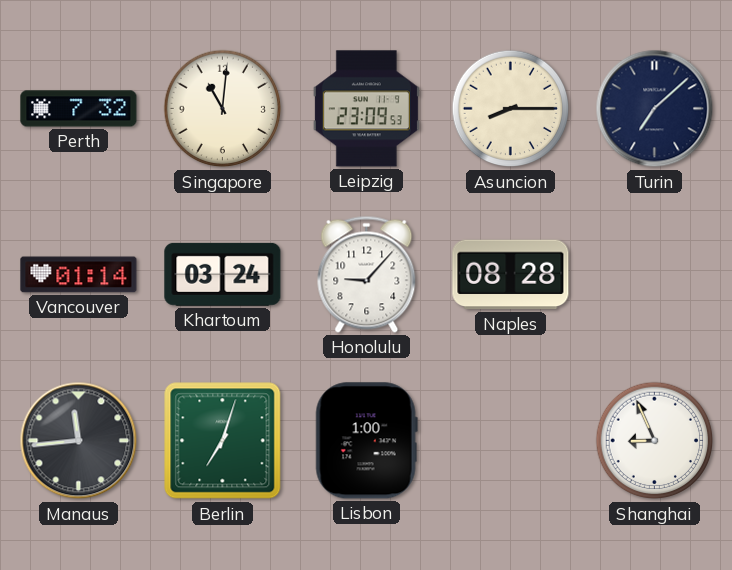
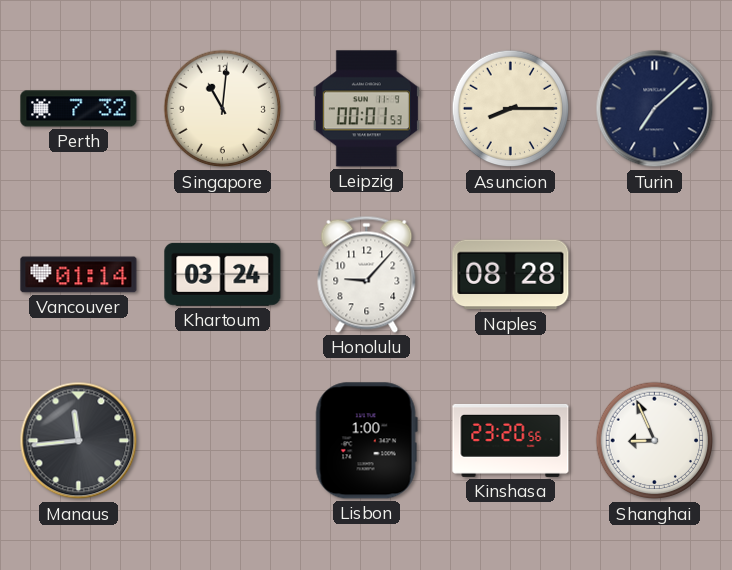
Leipzig: 23:09 -> 00:01
Berlin: 7:03 -> none
Kinshasa: none -> 23:20
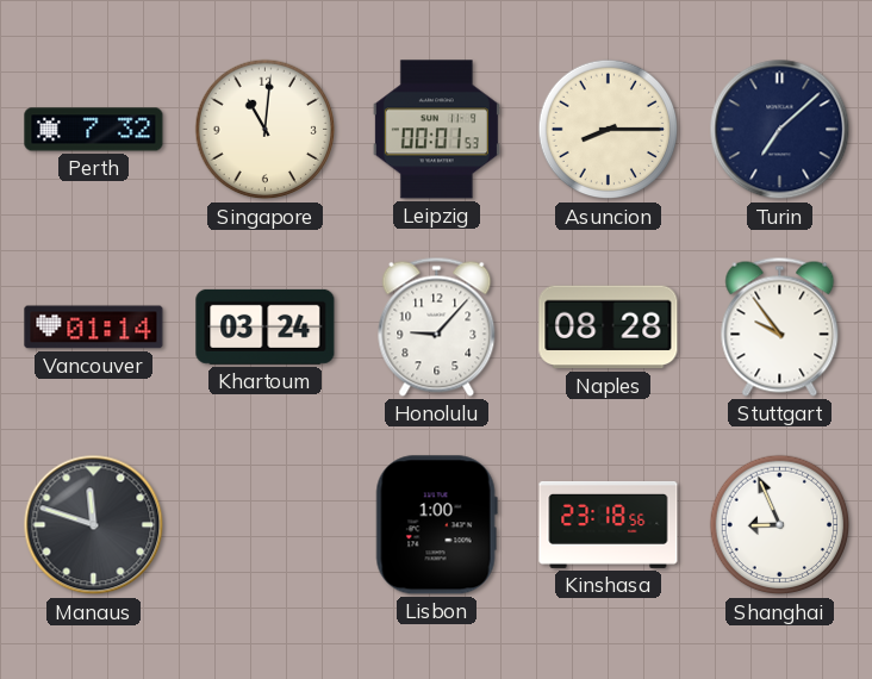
Stuttgart: none -> 9:54
Manaus: 11:44 -> 11:48
Kinshasa: 23:20 -> 23:18
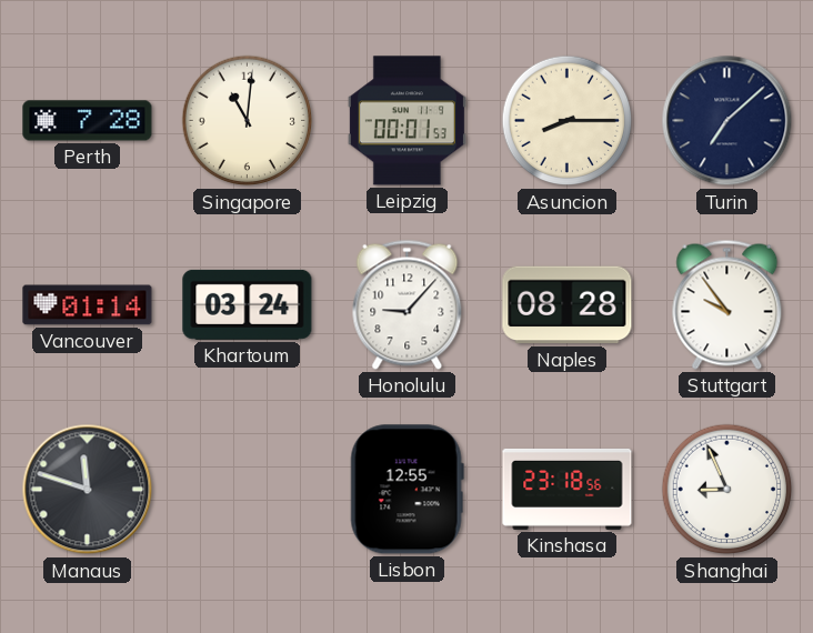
Perth: 7:32 -> 7:28
Lisbon: 1:00 -> 12:55
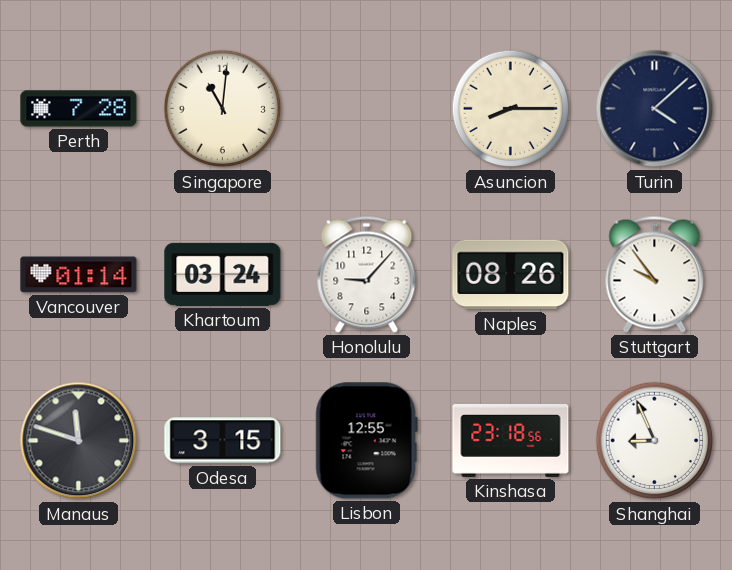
Leipzig: 00:01 -> none
Turin: 7:08 -> 4:08
Naples: 08:28 -> 08:26
Odesa: none -> 3:15
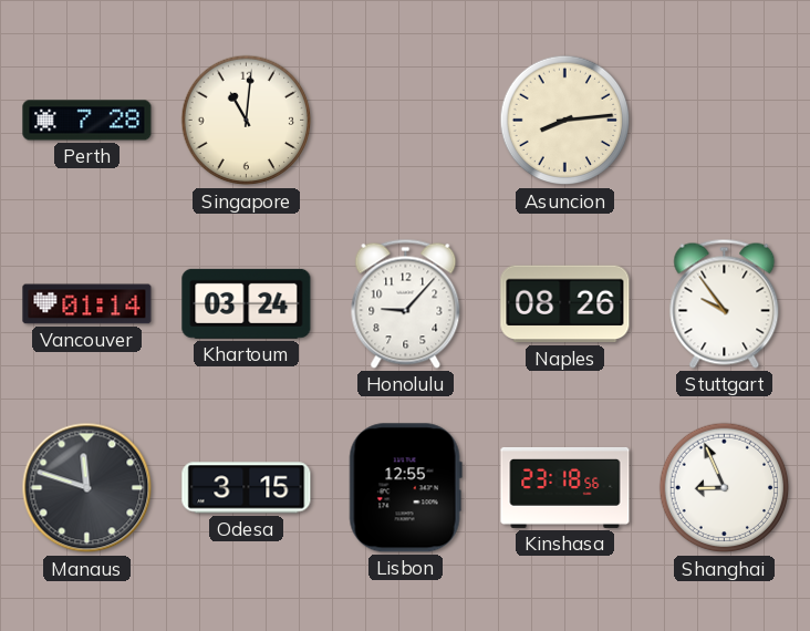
Asuncion: 8:15 -> 8:14
Turin: 4:08 -> none
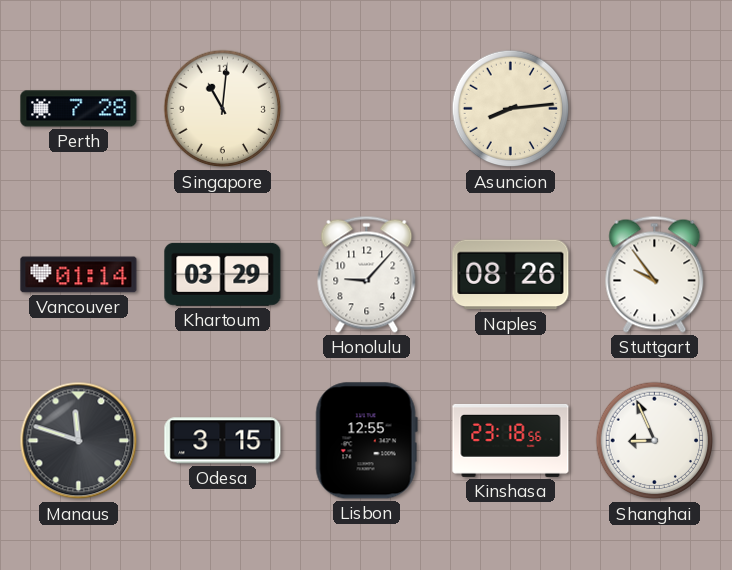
Khartoum: 03:24 -> 03:29
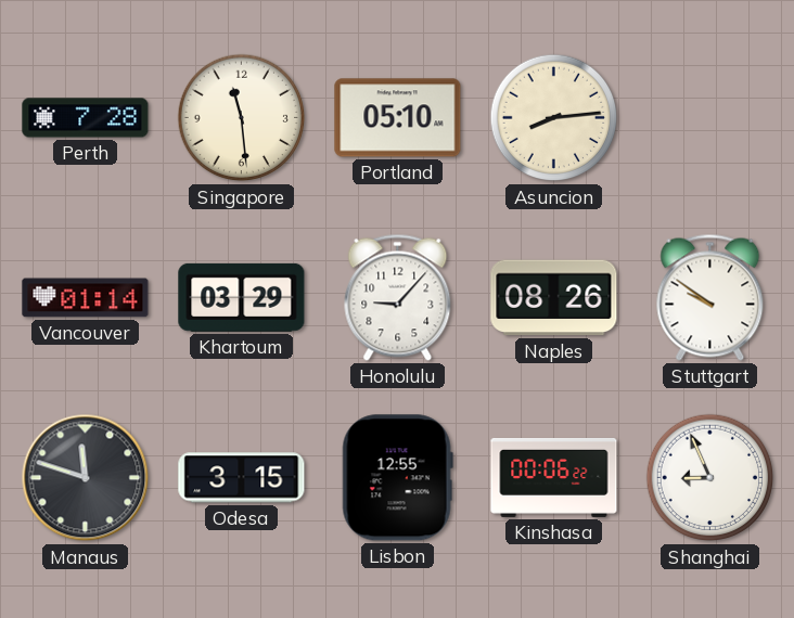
Singapore: 11:01 -> 11:29
Portland: none -> 05:10
Stuttgart: 9:54 -> 9:51
Kinshasa: 23:18 -> 00:06
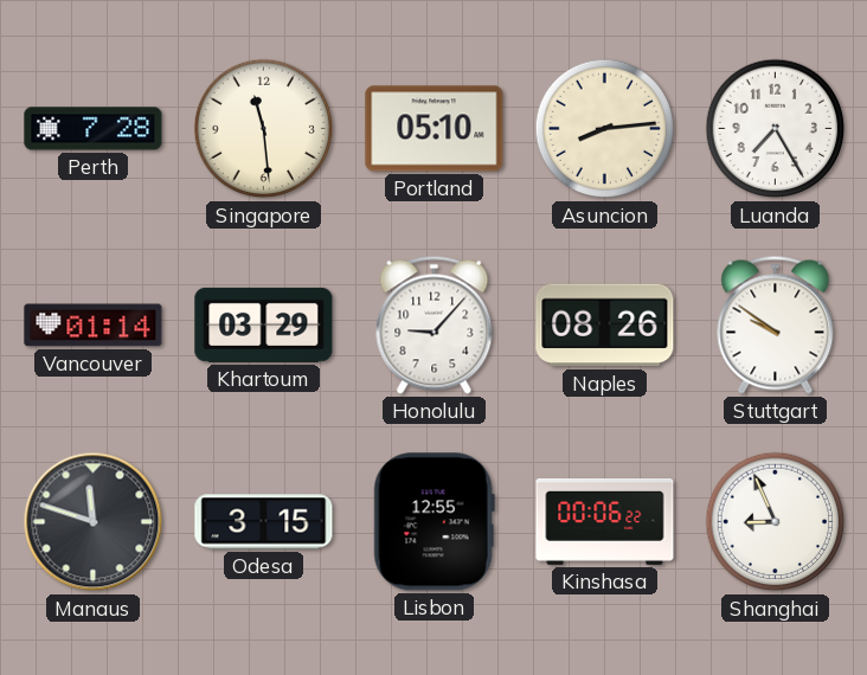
Luanda: none -> 7:25
